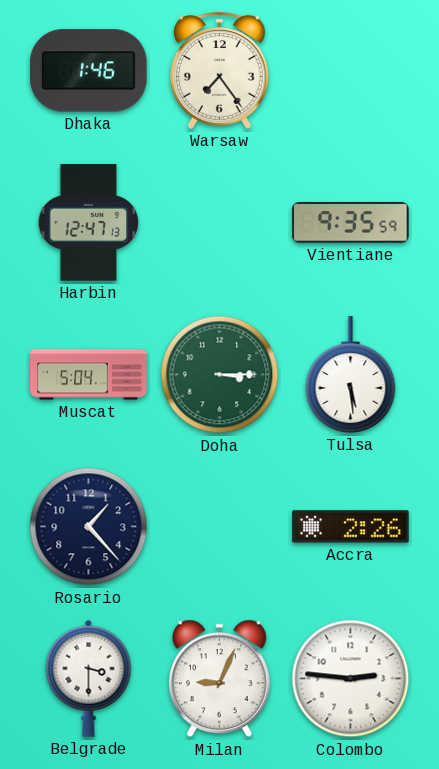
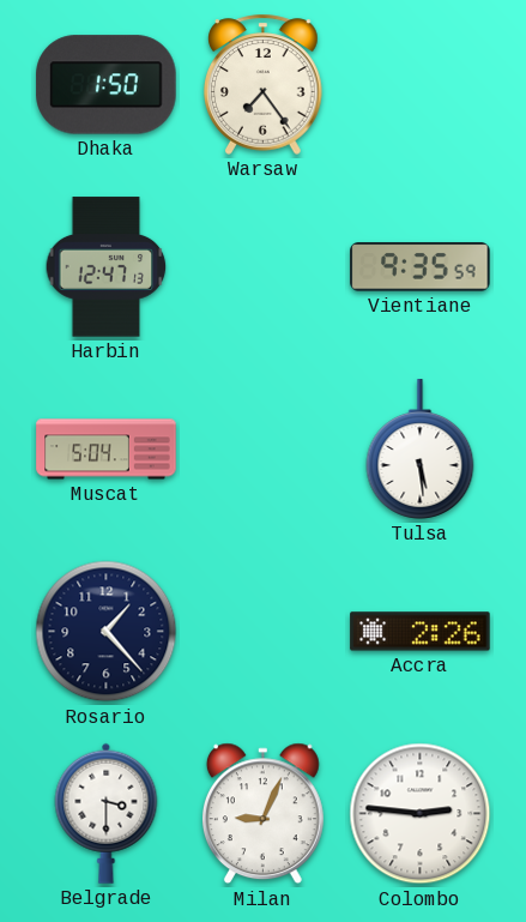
Dhaka: 1:46 -> 1:50
Doha: 3:15 -> none
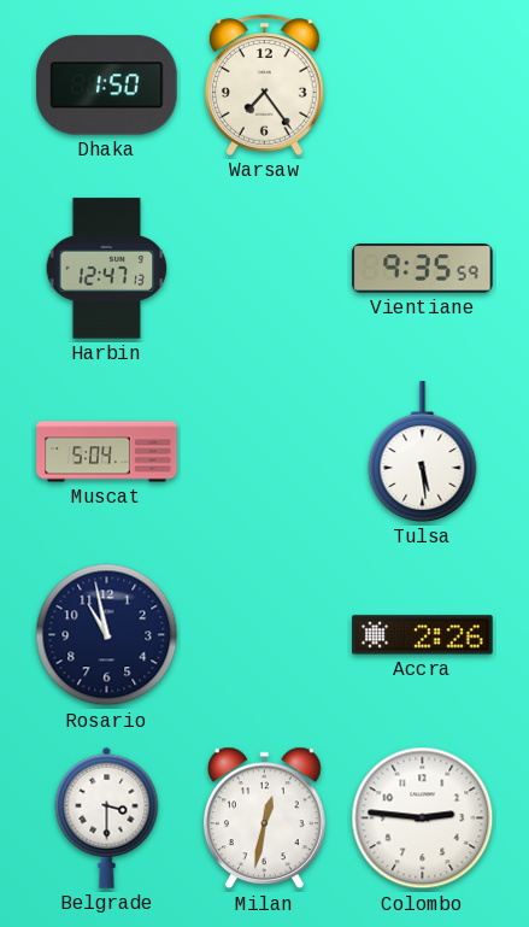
Rosario: 1:23 -> 10:58
Milan: 9:04 -> 12:32
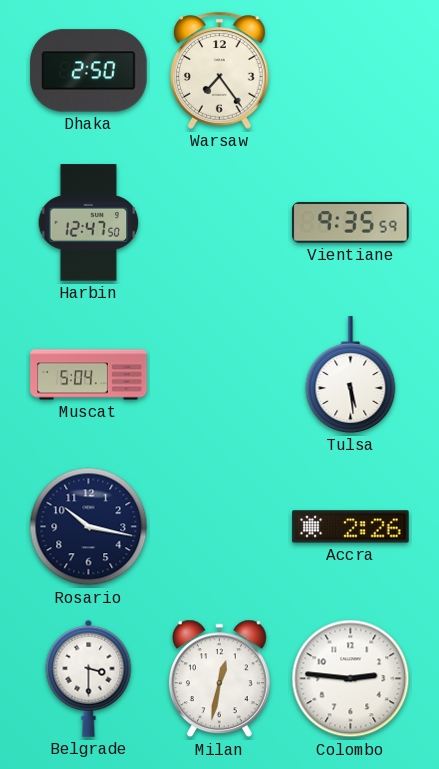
Dhaka: 1:50 -> 2:50
Harbin: 12:47:13 -> 12:47:50
Rosario: 10:58 -> 10:17
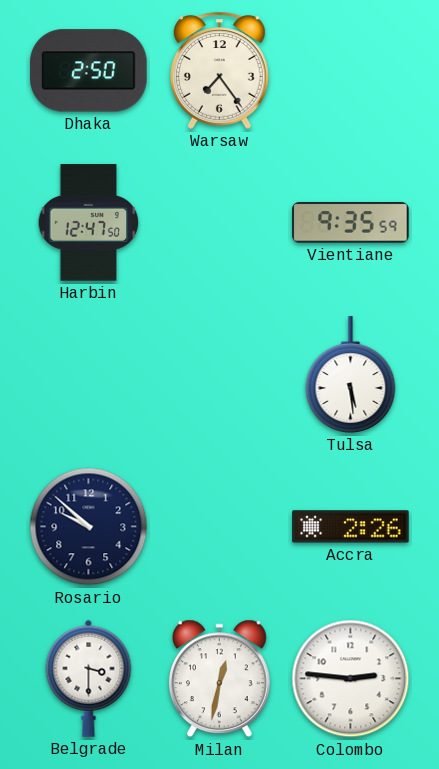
Muscat: 5:04 -> none
Rosario: 10:17 -> 9:52
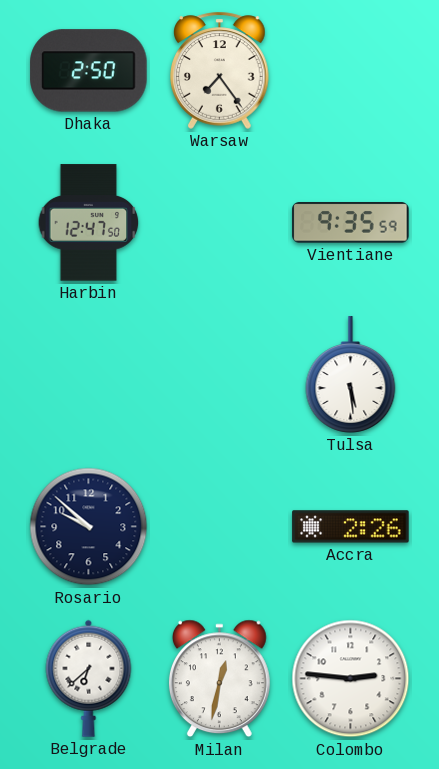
Belgrade: 3:30 -> 6:38
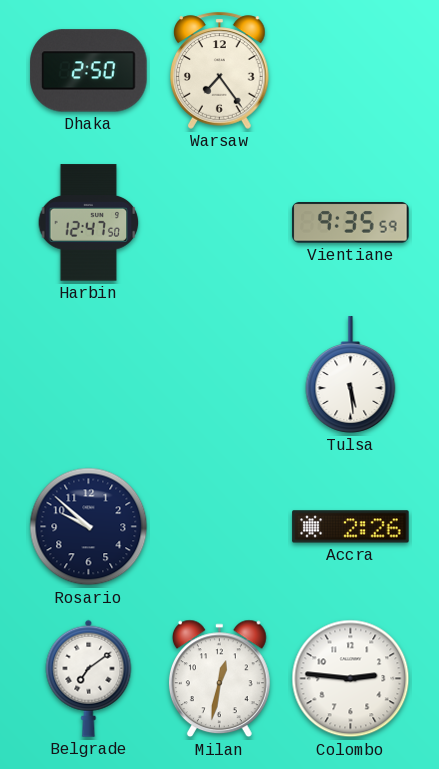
Belgrade: 6:38 -> 7:09
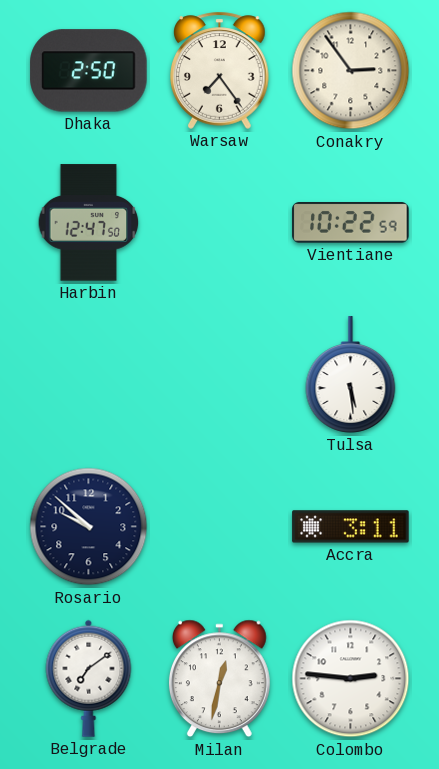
Conakry: none -> 2:54
Vientiane: 9:35 -> 10:22
Accra: 2:26 -> 3:11
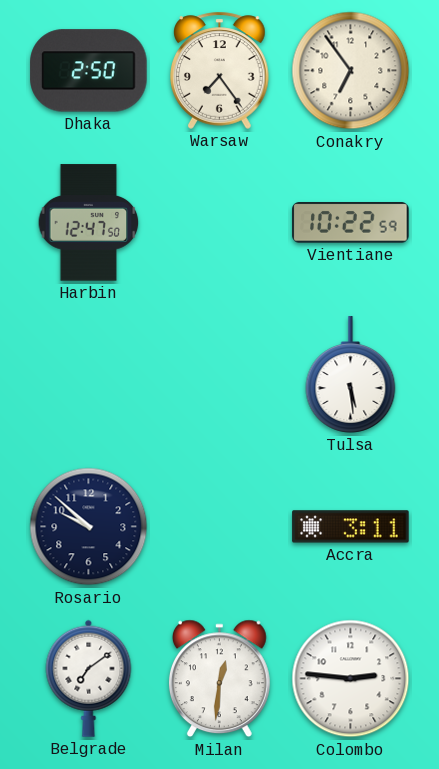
Conakry: 2:54 -> 6:54
Milan: 12:32 -> 12:31
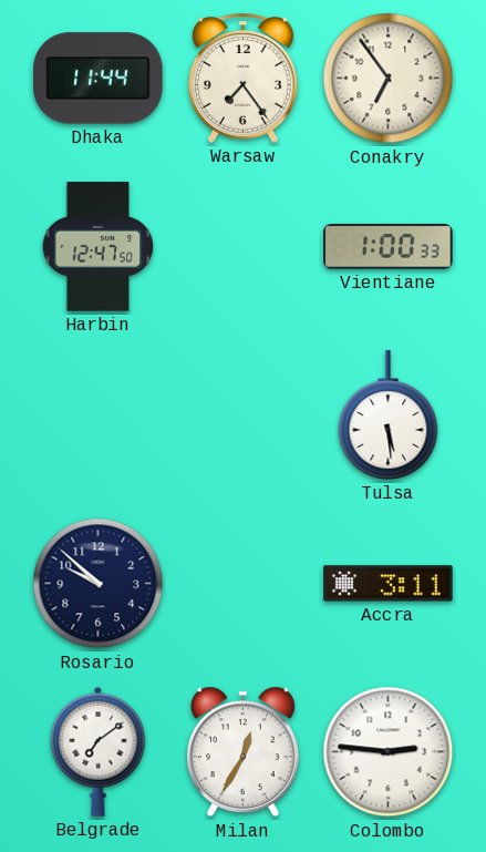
Dhaka: 2:50 -> 11:44
Vientiane: 10:22 -> 1:00
Milan: 12:31 -> 12:35
